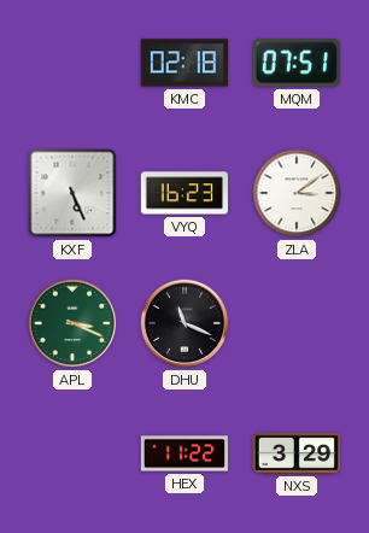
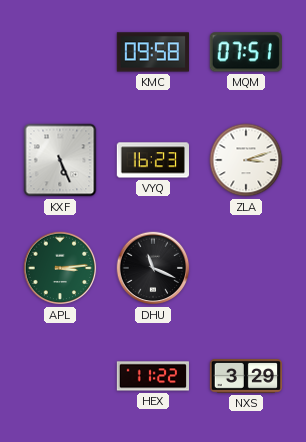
KMC: 02:18 -> 09:58
ZLA: 3:09 -> 3:12
APL: 3:19 -> 3:14
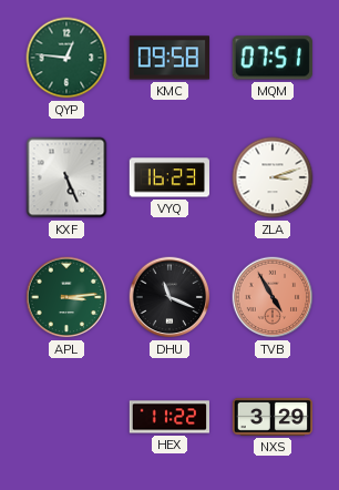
QYP: none -> 12:46
TVB: none -> 4:55
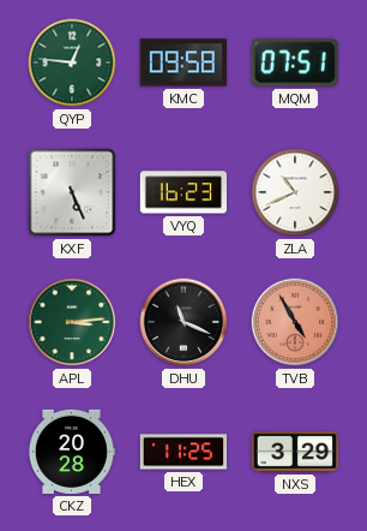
ZLA: 3:12 -> 10:41
CKZ: none -> 20:28
HEX: 11:22 -> 11:25
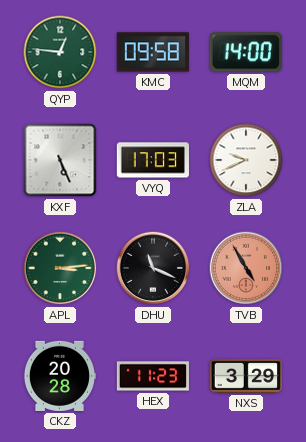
MQM: 07:51 -> 14:00
VYQ: 16:23 -> 17:03
ZLA: 10:41 -> 9:41
HEX: 11:25 -> 11:23
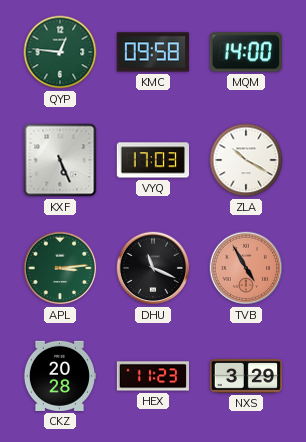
ZLA: 9:41 -> 10:20
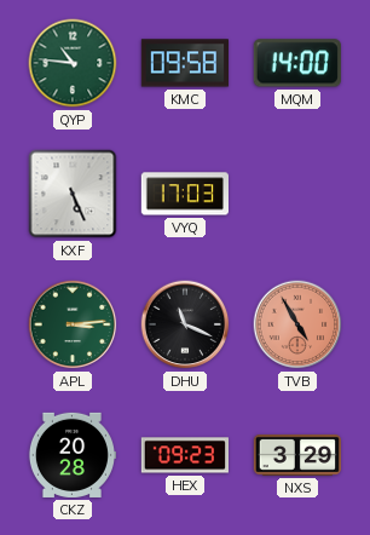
QYP: 12:46 -> 10:46
ZLA: 10:20 -> none
HEX: 11:23 -> 09:23
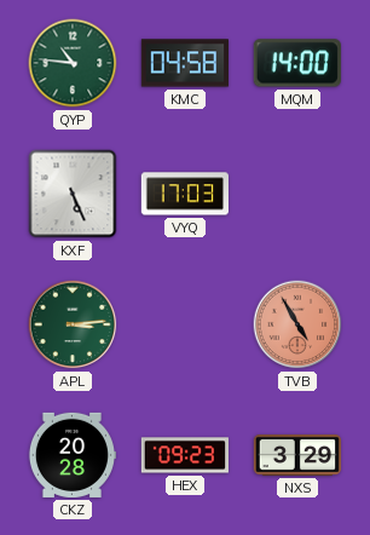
KMC: 09:58 -> 04:58
DHU: 11:19 -> none
